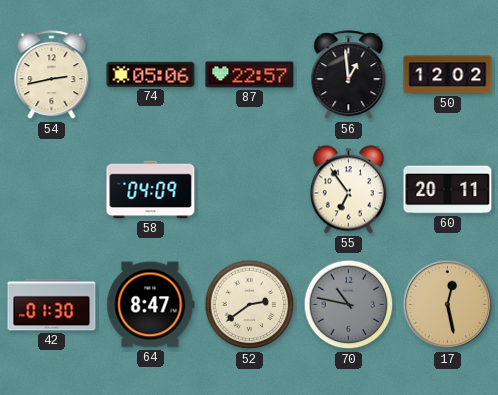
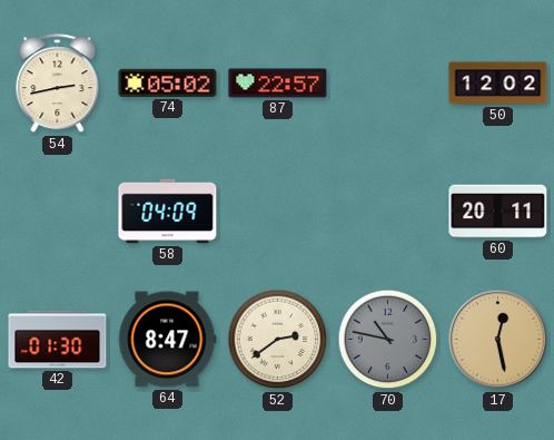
74: 05:06 -> 05:02
56: 12:59 -> none
55: 6:54 -> none
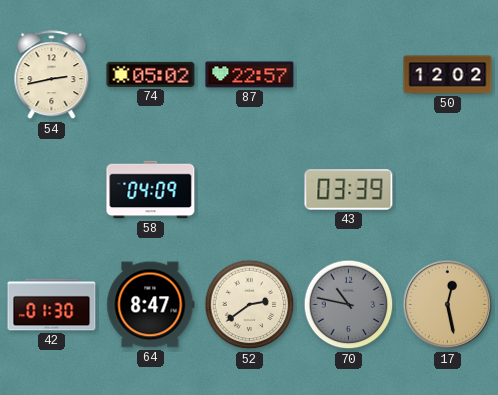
43: none -> 03:39
60: 20:11 -> none
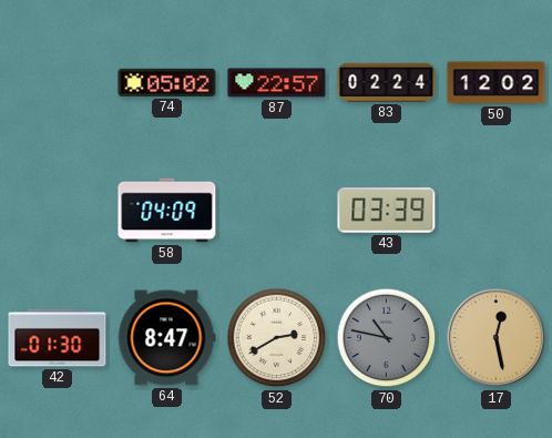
54: 2:43 -> none
83: none -> 02:24
52: 2:39 -> 2:40
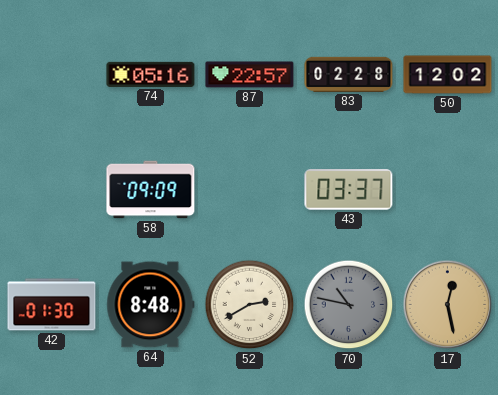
74: 05:02 -> 05:16
83: 02:24 -> 02:28
58: 04:09 -> 09:09
43: 03:39 -> 03:37
64: 8:47 -> 8:48
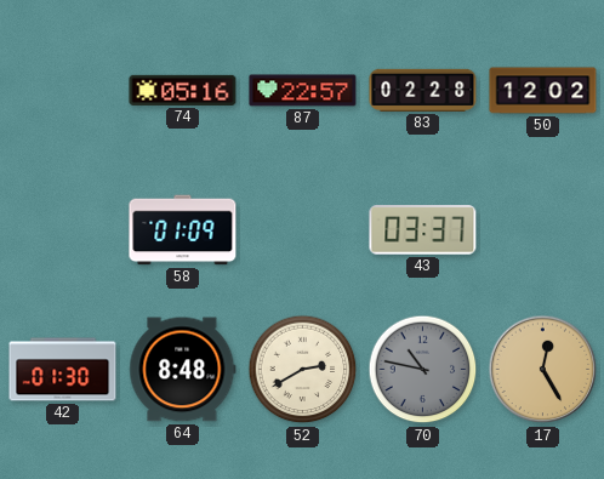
58: 09:09 -> 01:09
17: 12:28 -> 12:25
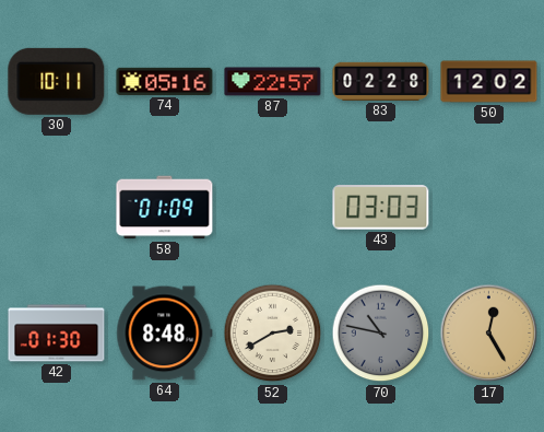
30: none -> 10:11
43: 03:37 -> 03:03
